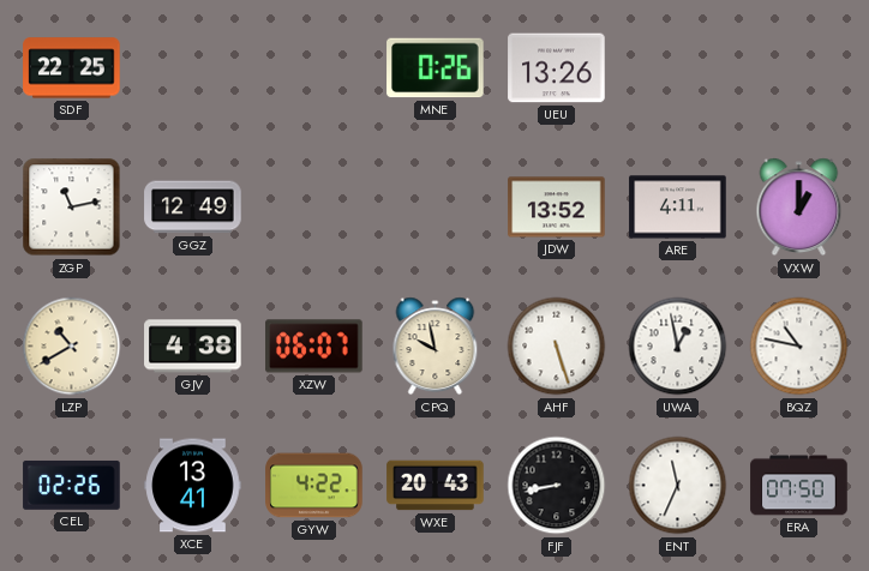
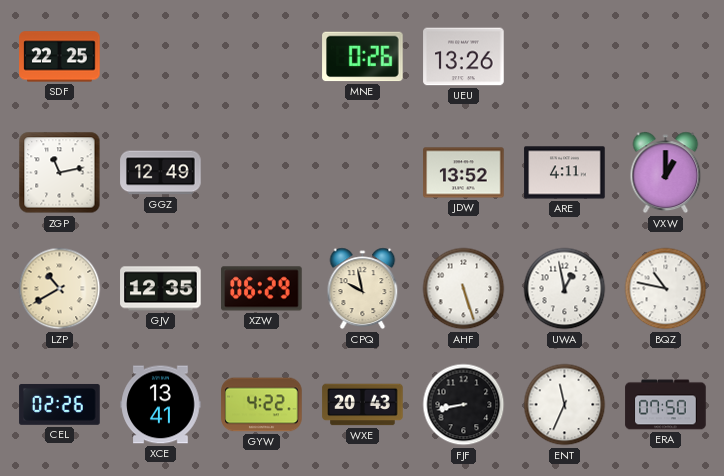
GJV: 4:38 -> 12:35
XZW: 06:07 -> 06:29
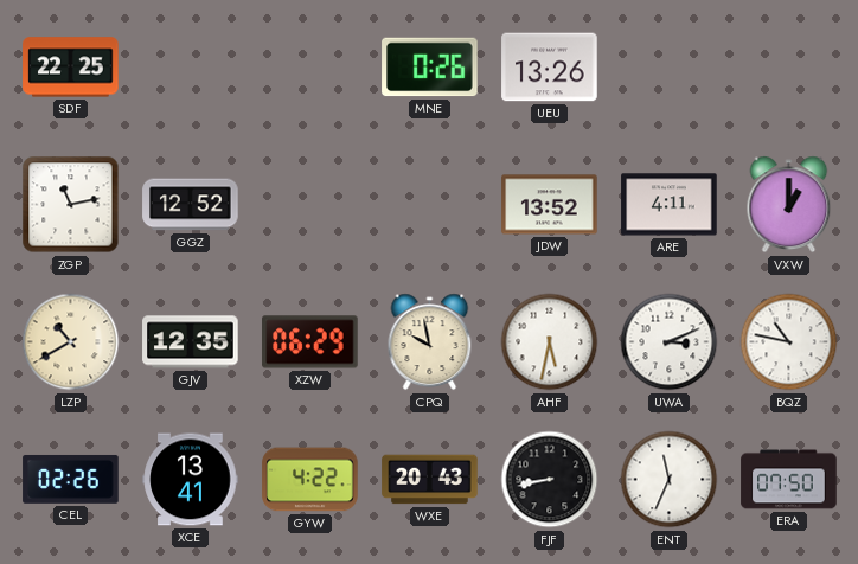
GGZ: 12:49 -> 12:52
AHF: 5:27 -> 5:32
UWA: 12:58 -> 3:11
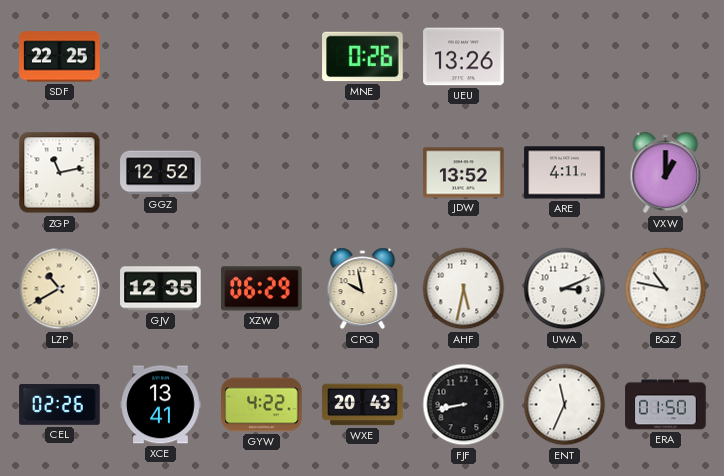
ERA: 07:50 -> 01:50
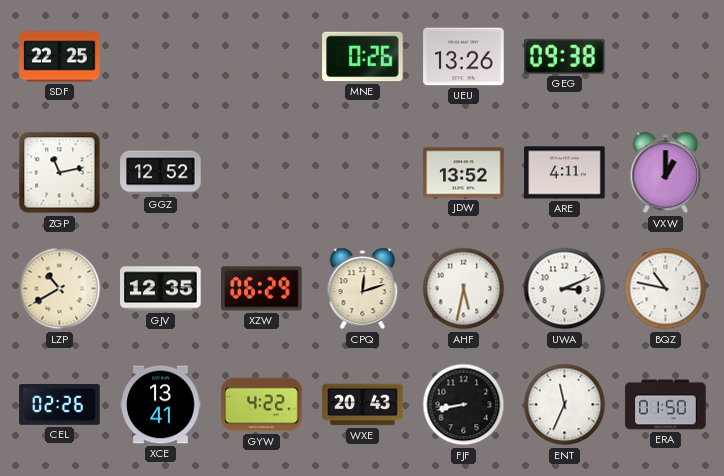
GEG: none -> 09:38
CPQ: 9:58 -> 12:12
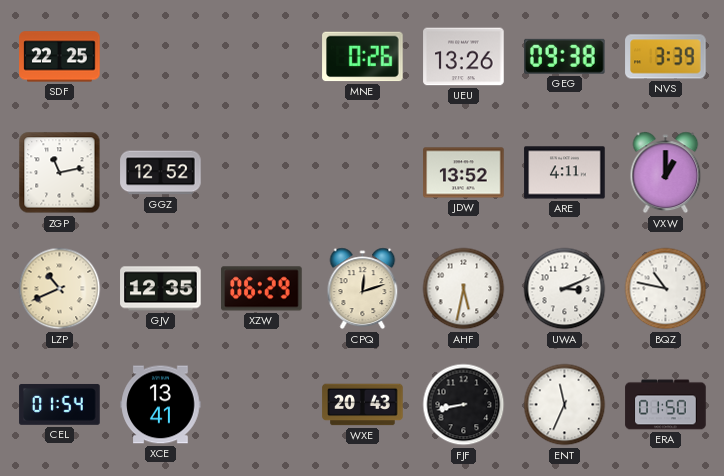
NVS: none -> 3:39
LZP: 10:40 -> 10:41
CEL: 02:26 -> 01:54
GYW: 4:22 -> none
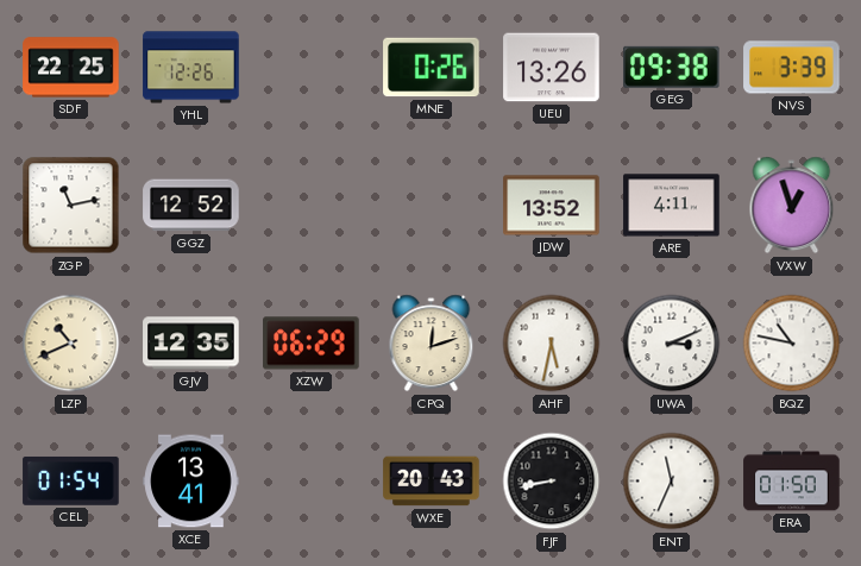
YHL: none -> 12:26
VXW: 1:00 -> 12:57
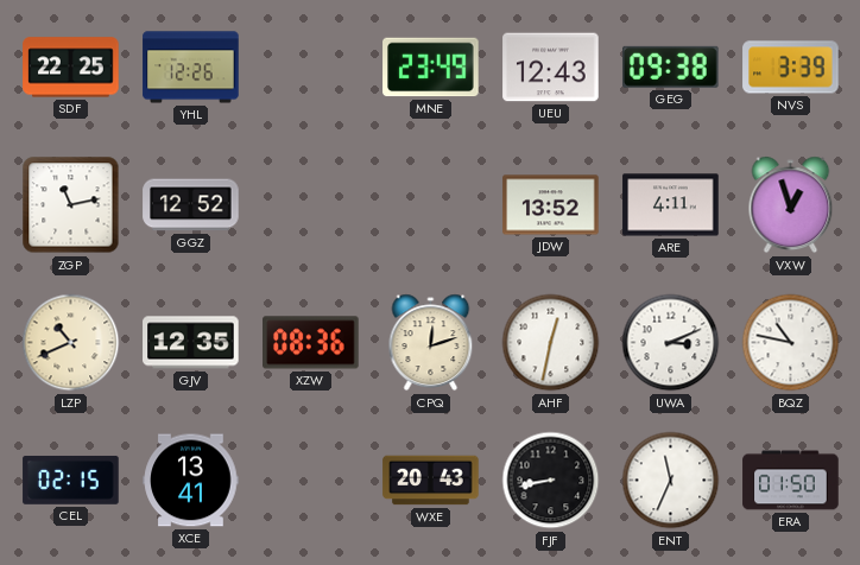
MNE: 0:26 -> 23:49
UEU: 13:26 -> 12:43
XZW: 06:29 -> 08:36
AHF: 5:32 -> 12:32
CEL: 01:54 -> 02:15
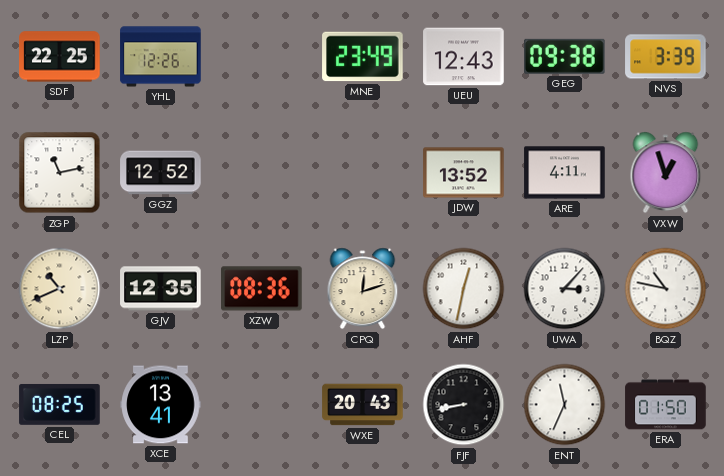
UWA: 3:11 -> 3:07
CEL: 02:15 -> 08:25
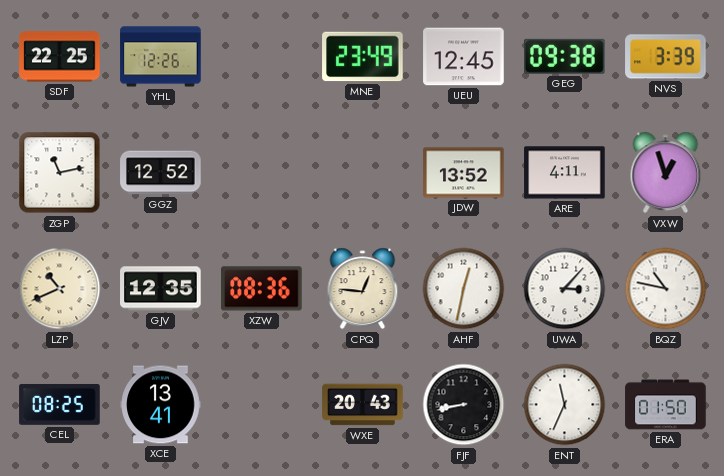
UEU: 12:43 -> 12:45
CPQ: 12:12 -> 12:46
